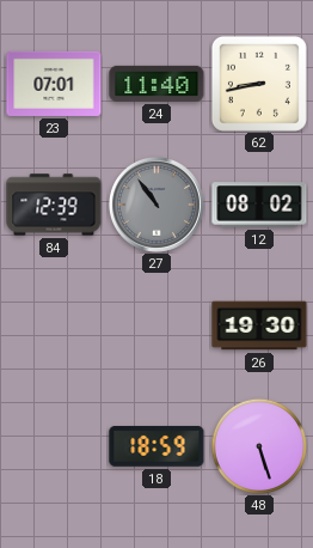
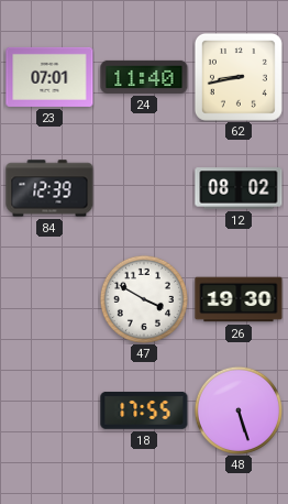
27: 10:54 -> none
47: none -> 3:50
18: 18:59 -> 17:55
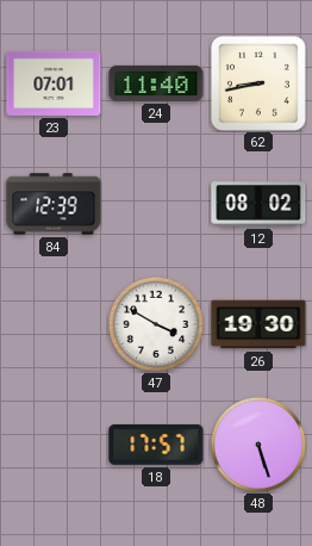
18: 17:55 -> 17:57
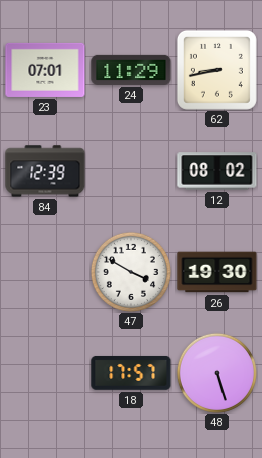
24: 11:40 -> 11:29
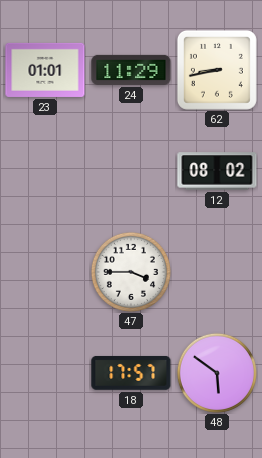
23: 07:01 -> 01:01
84: 12:39 -> none
47: 3:50 -> 3:45
26: 19:30 -> none
48: 5:27 -> 5:51
